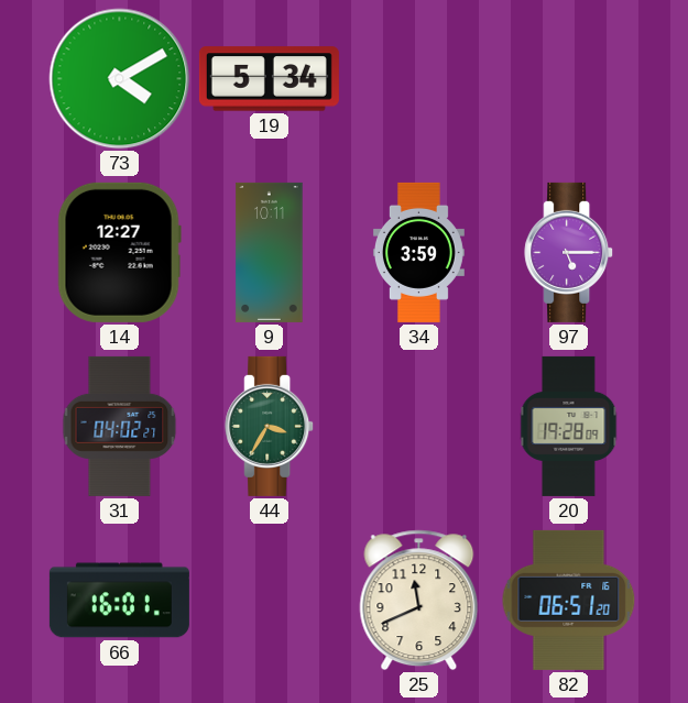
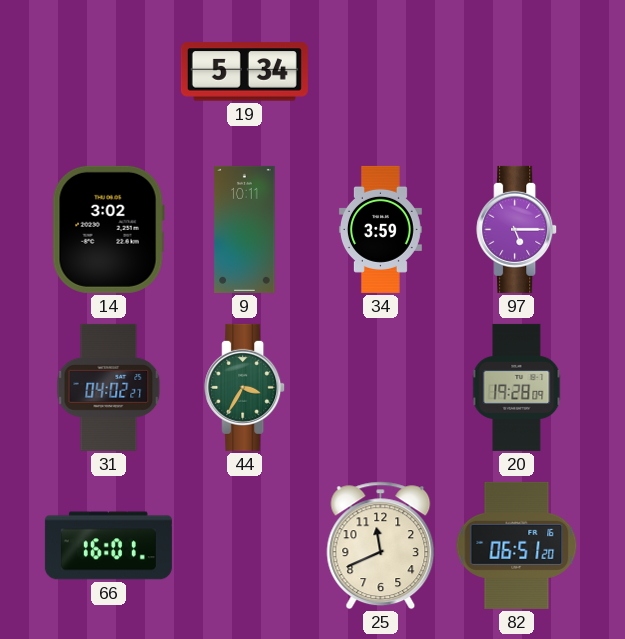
73: 4:10 -> none
14: 12:27 -> 3:02
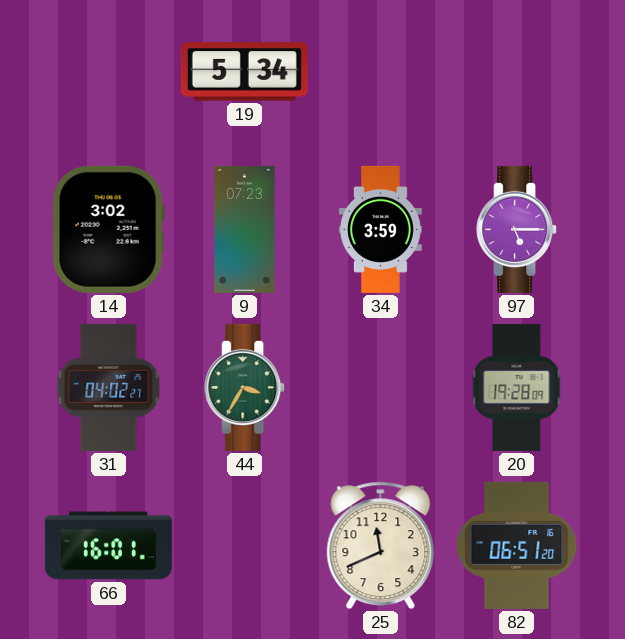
9: 10:11 -> 07:23
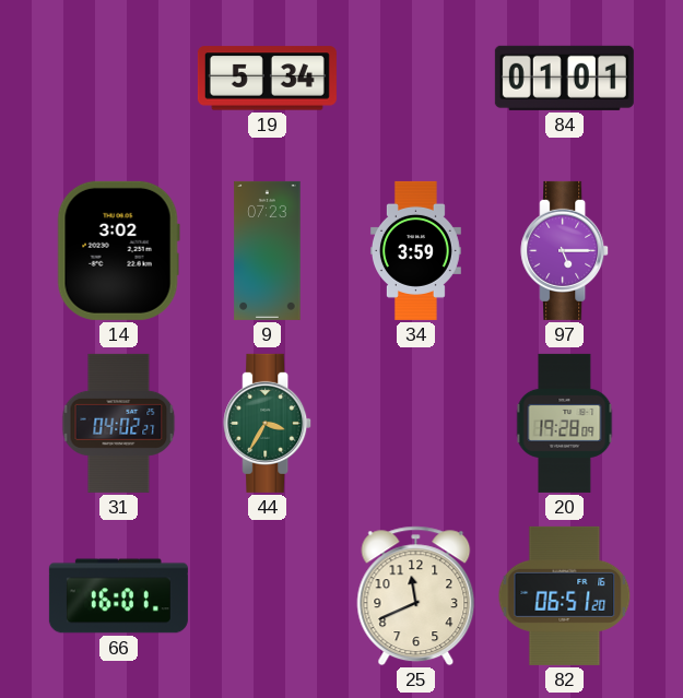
84: none -> 01:01
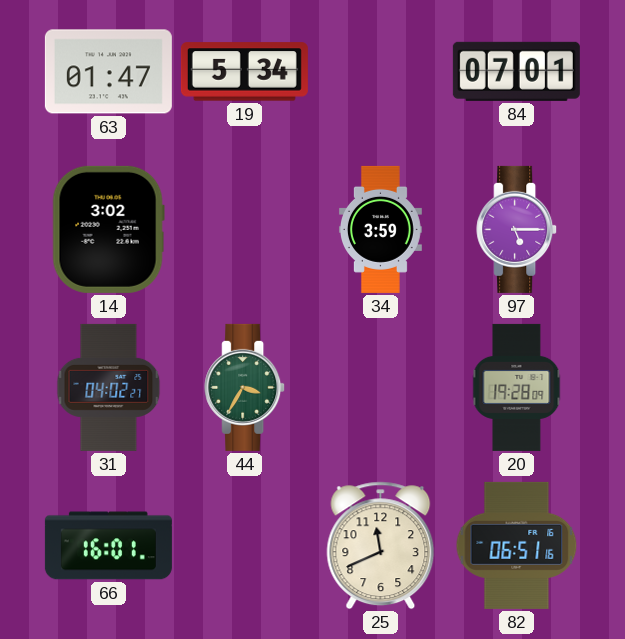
63: none -> 01:47
84: 01:01 -> 07:01
9: 07:23 -> none
82: 06:51:20 -> 06:51:16
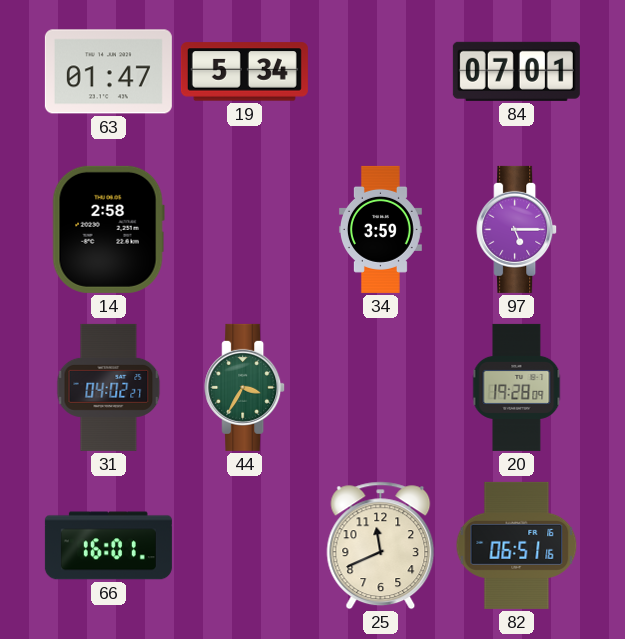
14: 3:02 -> 2:58
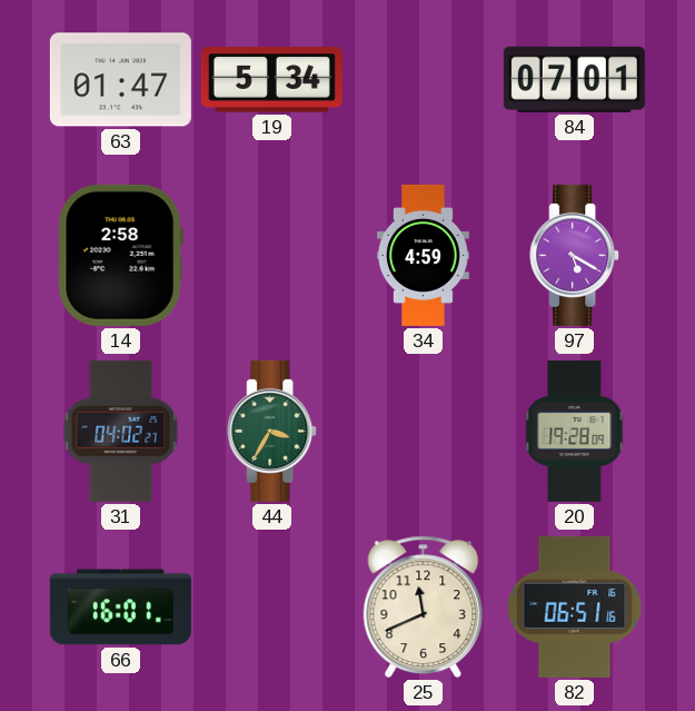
34: 3:59 -> 4:59
97: 5:15 -> 5:20
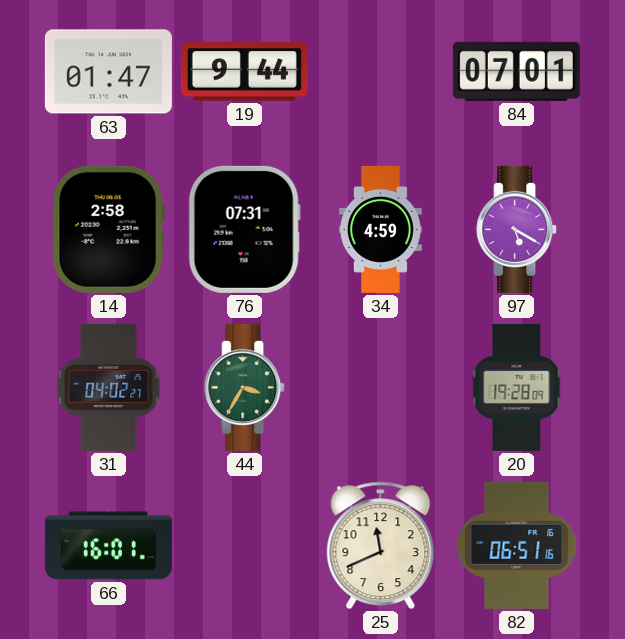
19: 5:34 -> 9:44
76: none -> 07:31
